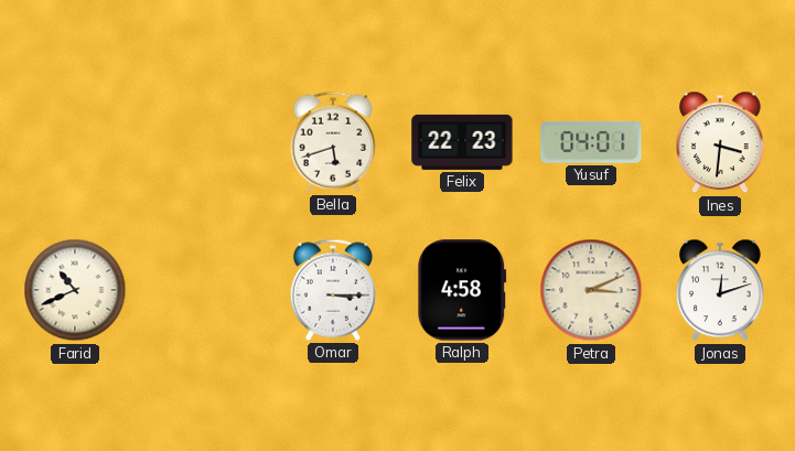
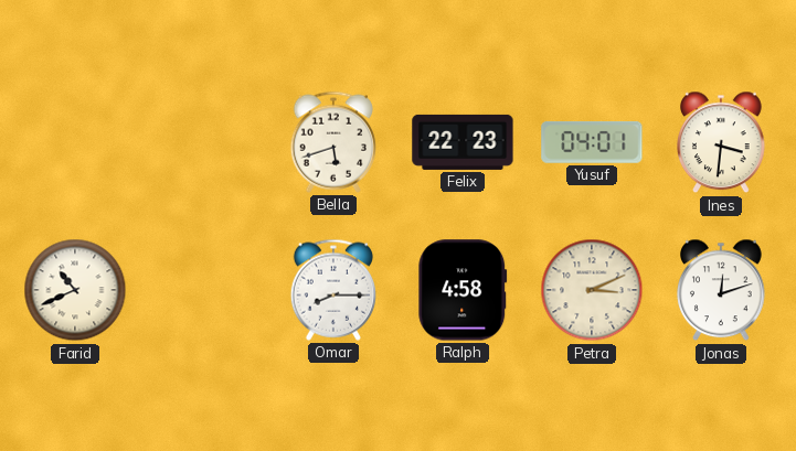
Omar: 3:15 -> 8:15
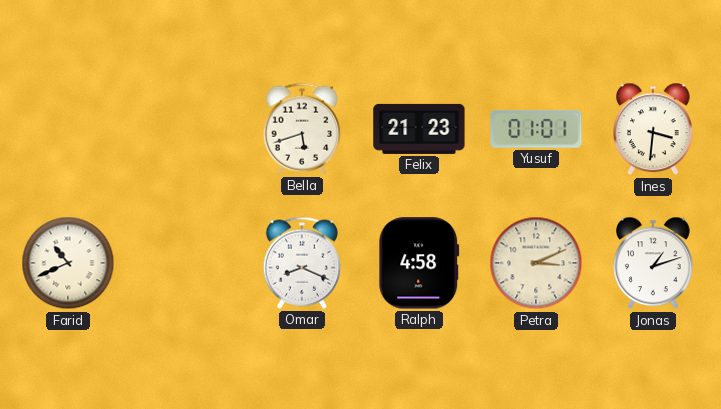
Felix: 22:23 -> 21:23
Yusuf: 04:01 -> 01:01
Omar: 8:15 -> 8:19
Jonas: 12:12 -> 1:12
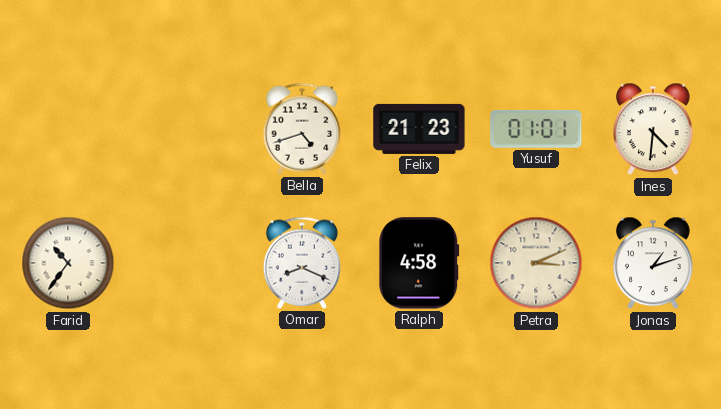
Bella: 5:42 -> 4:42
Ines: 3:31 -> 4:31
Farid: 10:41 -> 10:36
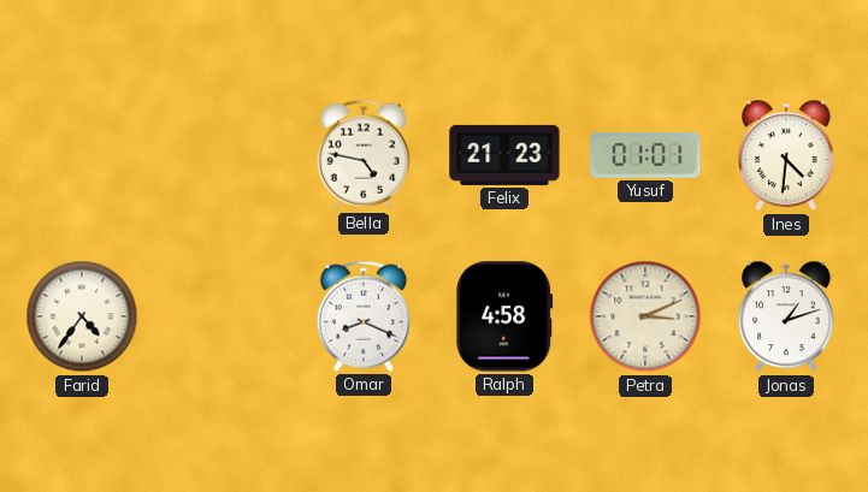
Bella: 4:42 -> 4:47
Farid: 10:36 -> 4:36
